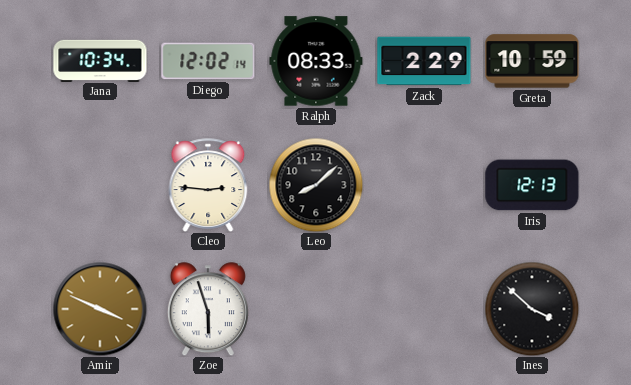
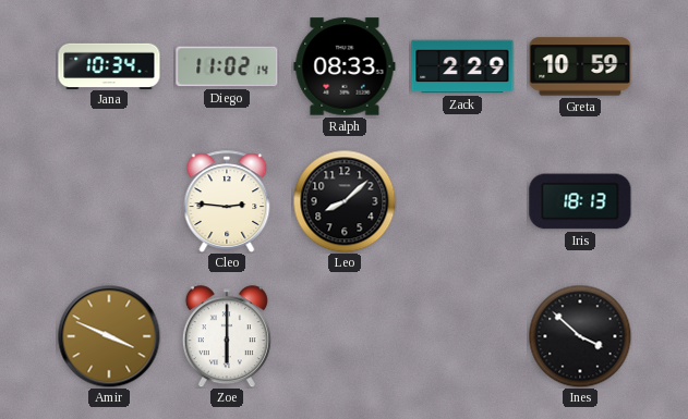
Diego: 12:02 -> 11:02
Iris: 12:13 -> 18:13
Zoe: 5:57 -> 6:00
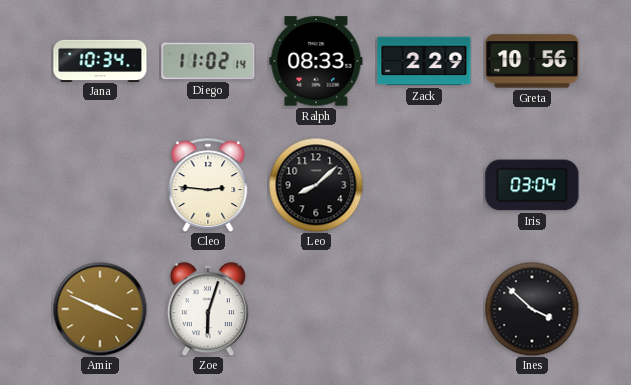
Greta: 10:59 -> 10:56
Iris: 18:13 -> 03:04
Zoe: 6:00 -> 6:03
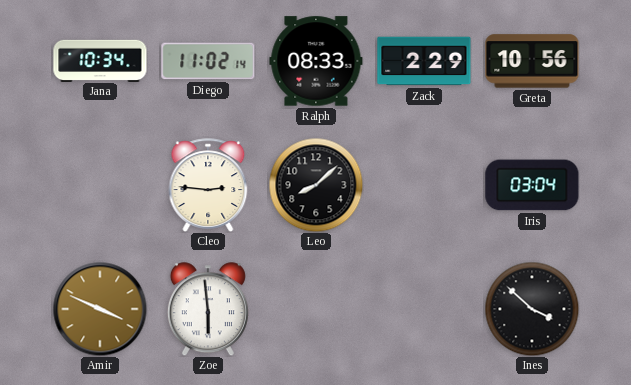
Zoe: 6:03 -> 5:59
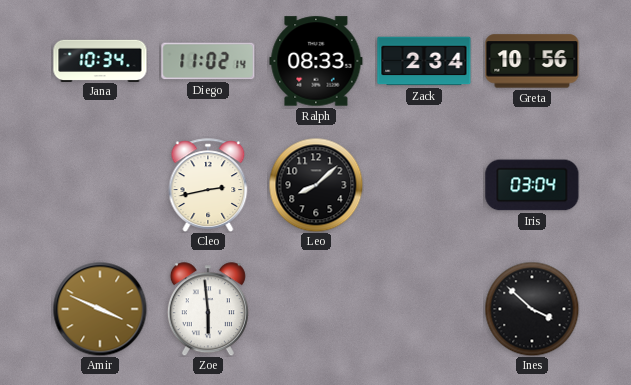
Zack: 2:29 -> 2:34
Cleo: 2:46 -> 2:43
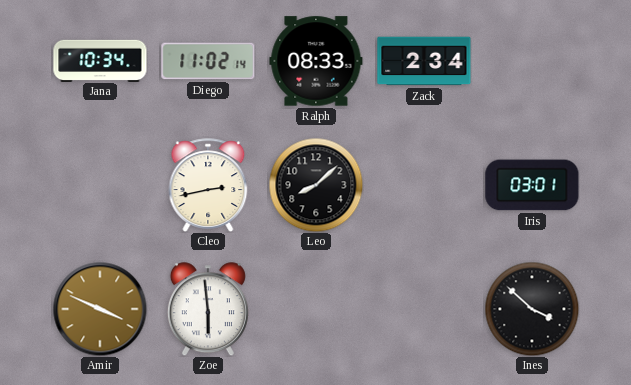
Greta: 10:56 -> none
Iris: 03:04 -> 03:01
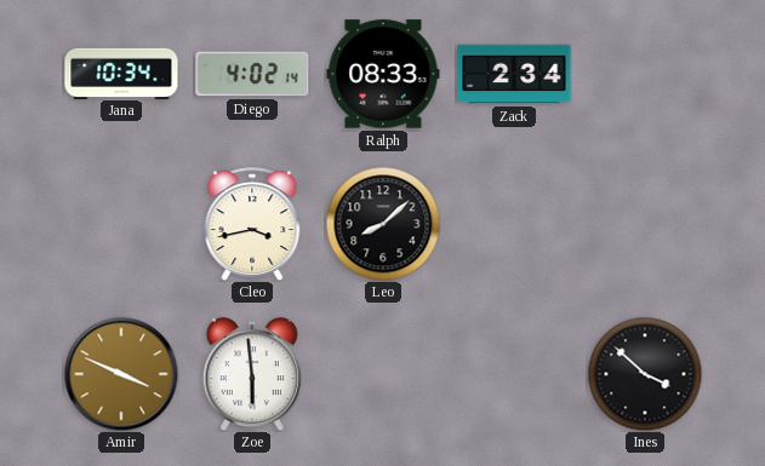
Diego: 11:02 -> 4:02
Cleo: 2:43 -> 3:43
Iris: 03:01 -> none
